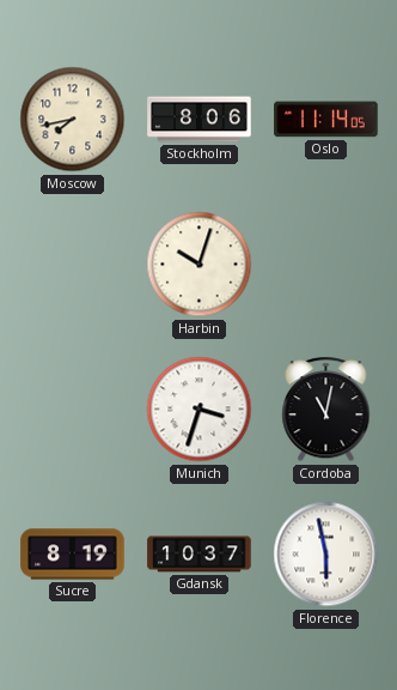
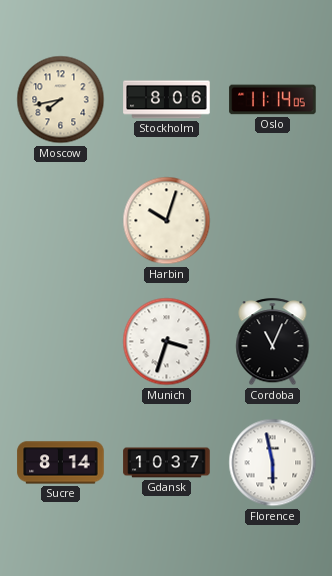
Cordoba: 11:02 -> 11:04
Sucre: 8:19 -> 8:14
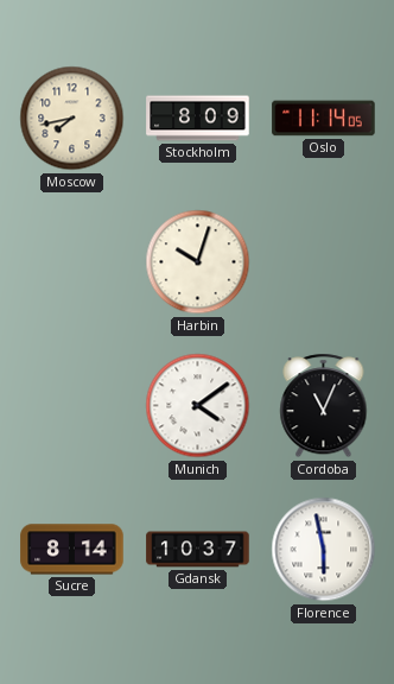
Stockholm: 8:06 -> 8:09
Munich: 3:33 -> 4:09
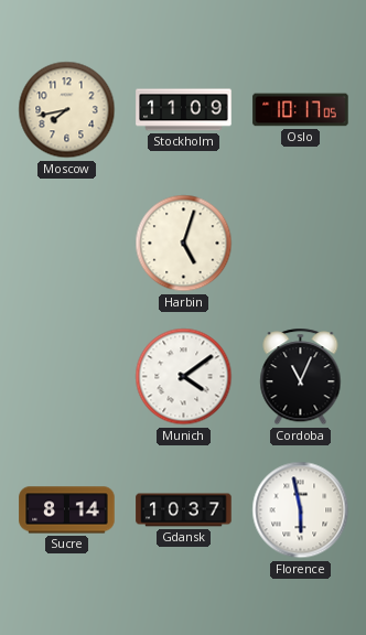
Stockholm: 8:09 -> 11:09
Oslo: 11:14 -> 10:17
Harbin: 10:03 -> 5:03
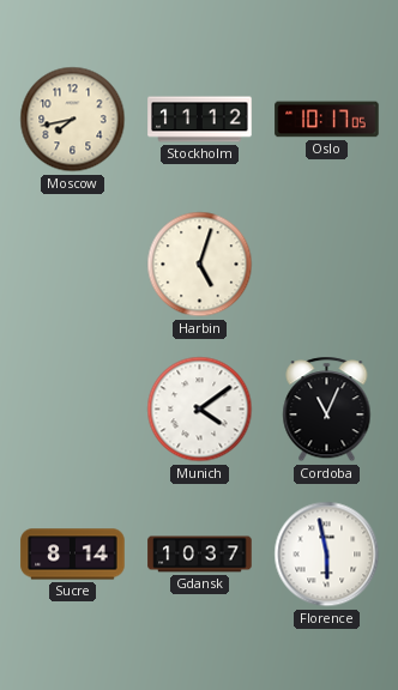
Stockholm: 11:09 -> 11:12
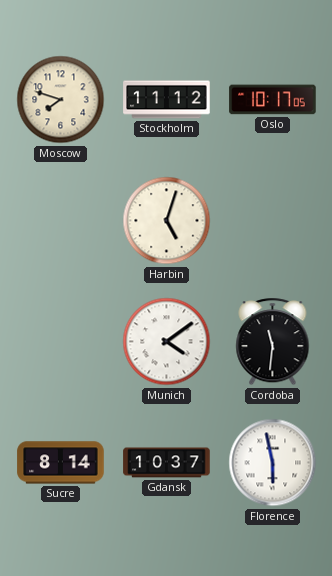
Moscow: 7:43 -> 7:48
Cordoba: 11:04 -> 11:31
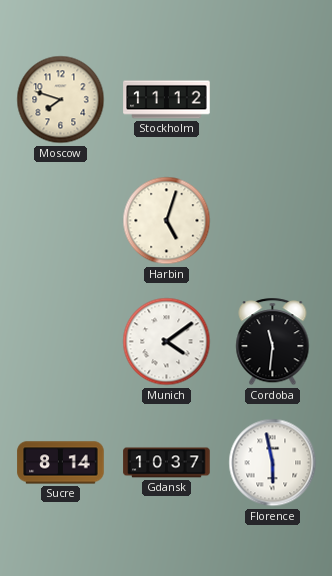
Oslo: 10:17 -> none
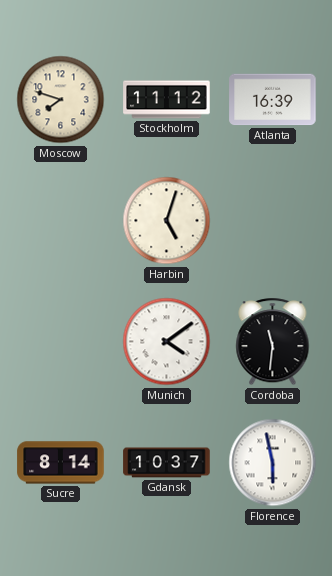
Atlanta: none -> 16:39
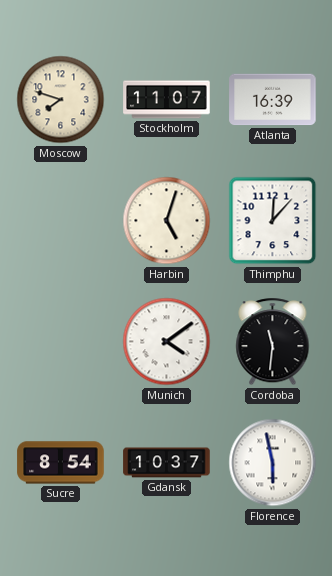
Stockholm: 11:12 -> 11:07
Thimphu: none -> 12:07
Sucre: 8:14 -> 8:54
